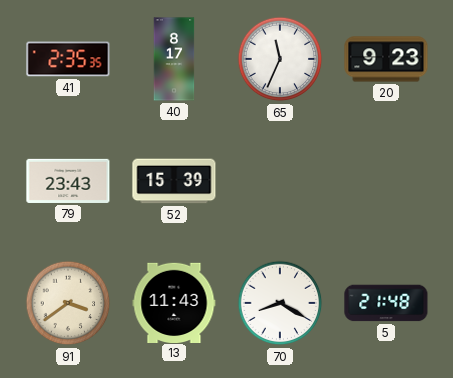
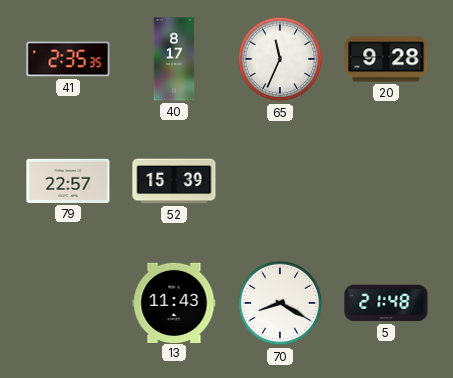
20: 9:23 -> 9:28
79: 23:43 -> 22:57
91: 3:39 -> none
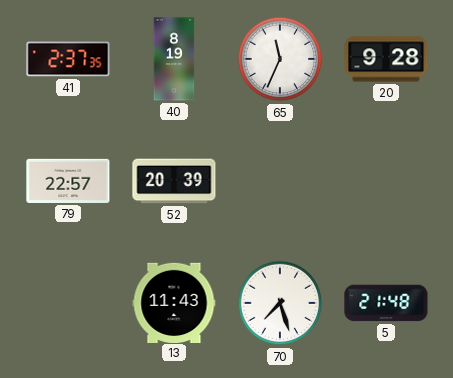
41: 2:35 -> 2:37
40: 8:17 -> 8:19
52: 15:39 -> 20:39
70: 8:20 -> 7:27
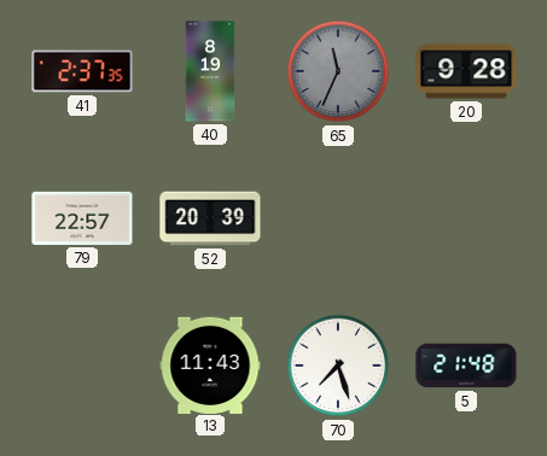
65 dial: white -> grey
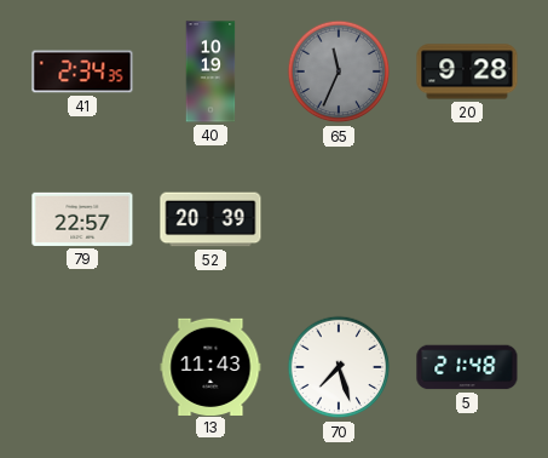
41: 2:37 -> 2:34
40: 8:19 -> 10:19
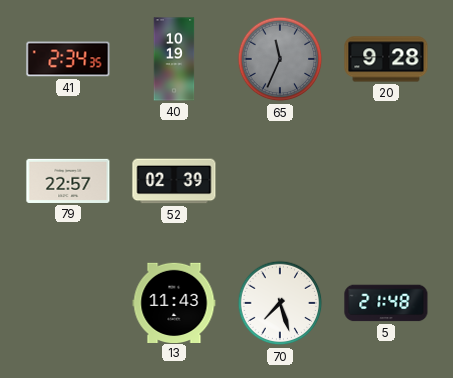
52: 20:39 -> 02:39
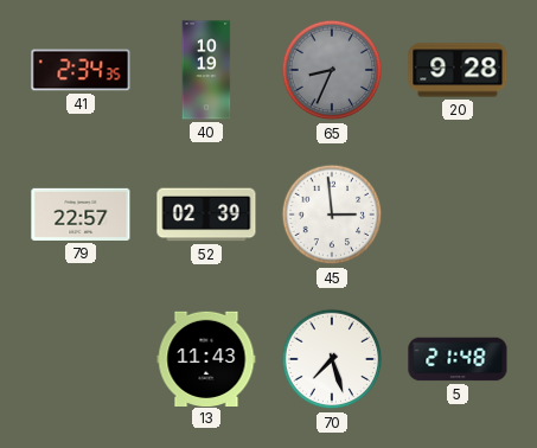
65: 11:34 -> 8:34
45: none -> 2:59
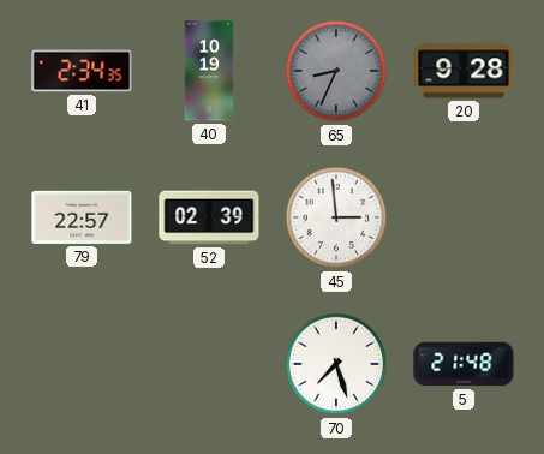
13: 11:43 -> none
